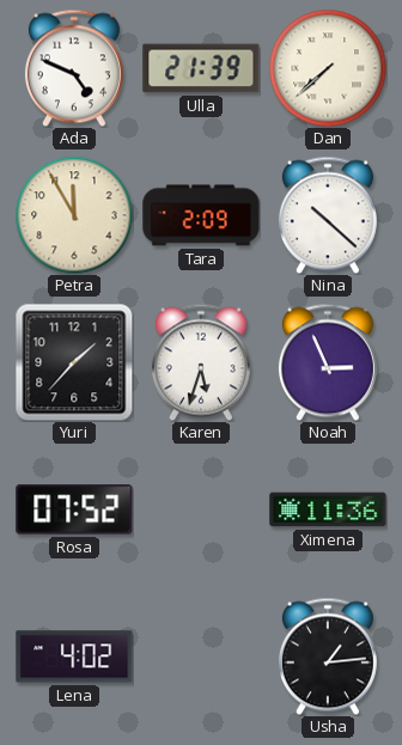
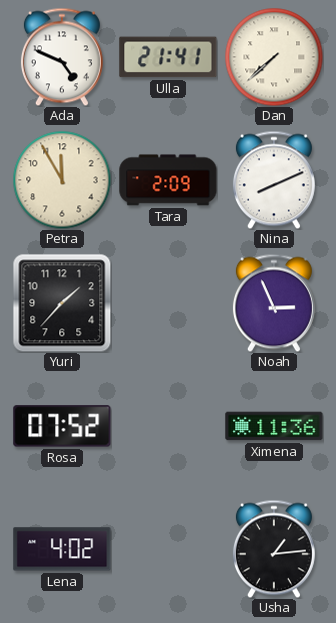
Ulla: 21:39 -> 21:41
Nina: 10:22 -> 8:11
Karen: 5:33 -> none
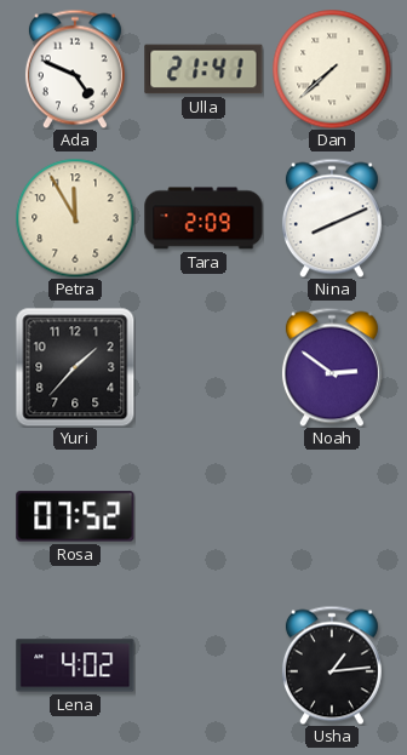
Noah: 2:56 -> 2:51
Ximena: 11:36 -> none
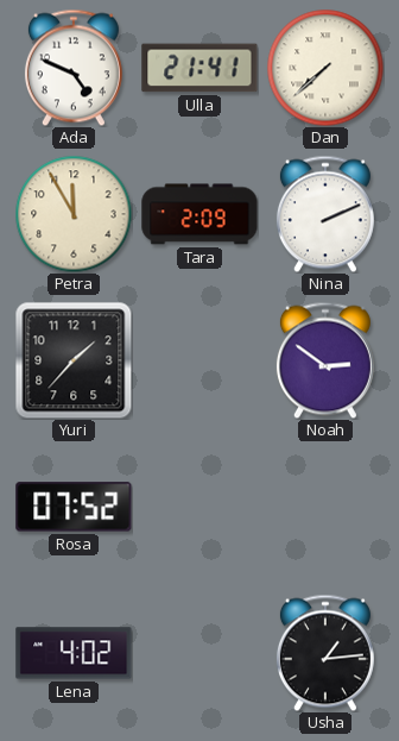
Nina: 8:11 -> 2:11
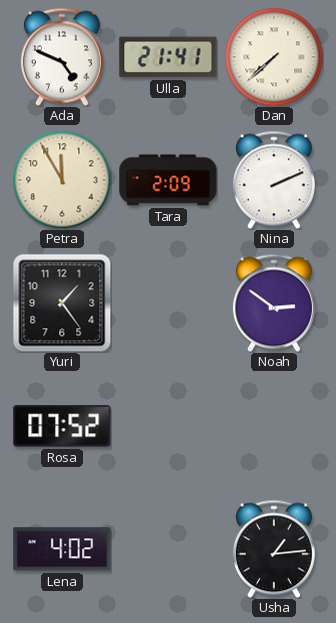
Yuri: 1:37 -> 1:24
